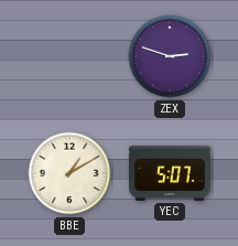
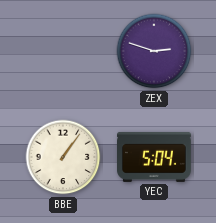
BBE: 1:10 -> 1:06
YEC: 5:07 -> 5:04
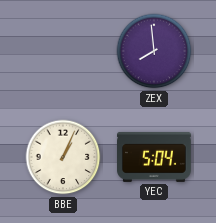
ZEX: 2:48 -> 7:59
BBE: 1:06 -> 1:04
